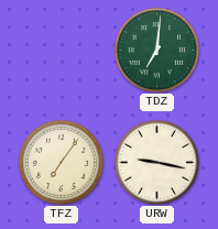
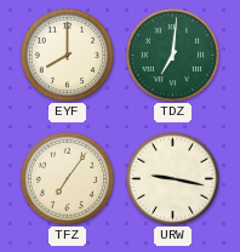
EYF: none -> 8:00
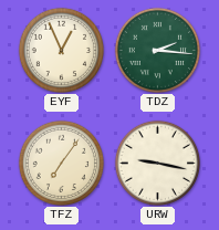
EYF: 8:00 -> 12:56
TDZ: 7:01 -> 2:16
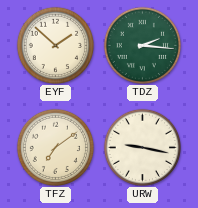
EYF: 12:56 -> 1:52
TFZ: 7:06 -> 7:09
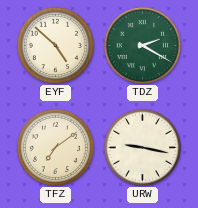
EYF: 1:52 -> 4:52
TDZ: 2:16 -> 2:20
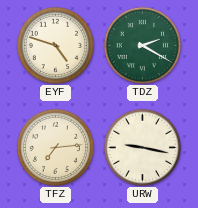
EYF: 4:52 -> 4:48
TFZ: 7:09 -> 7:14
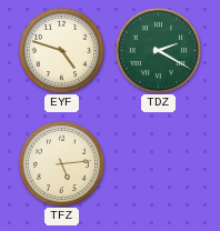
TFZ: 7:14 -> 5:14
URW: 9:17 -> none
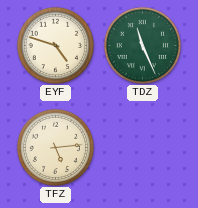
TDZ: 2:20 -> 11:26
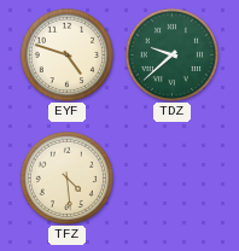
TDZ: 11:26 -> 9:38
TFZ: 5:14 -> 4:29
